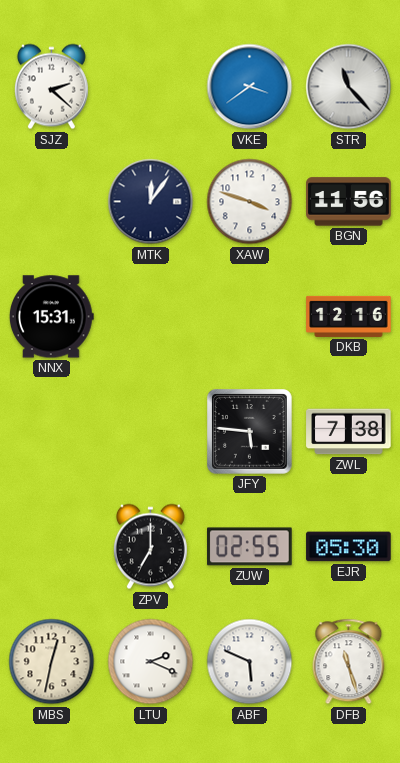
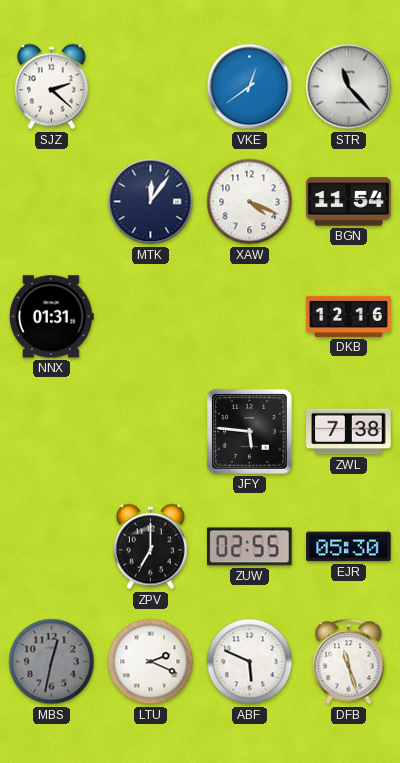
VKE: 3:39 -> 12:39
XAW: 3:48 -> 4:19
BGN: 11:56 -> 11:54
NNX: 15:31 -> 01:31
MBS dial: cream -> grey
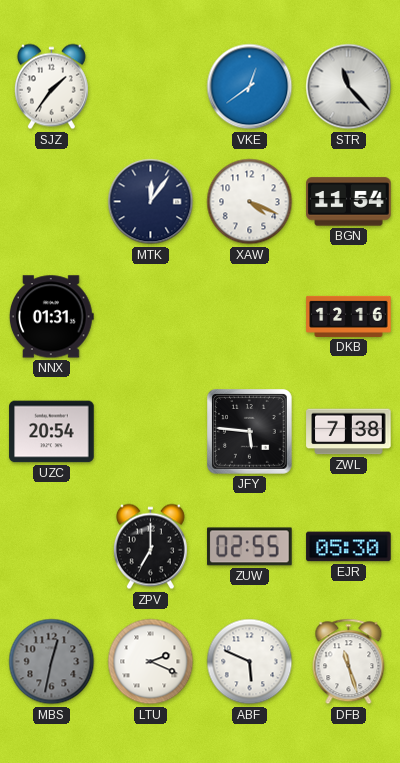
SJZ: 2:22 -> 1:36
UZC: none -> 20:54
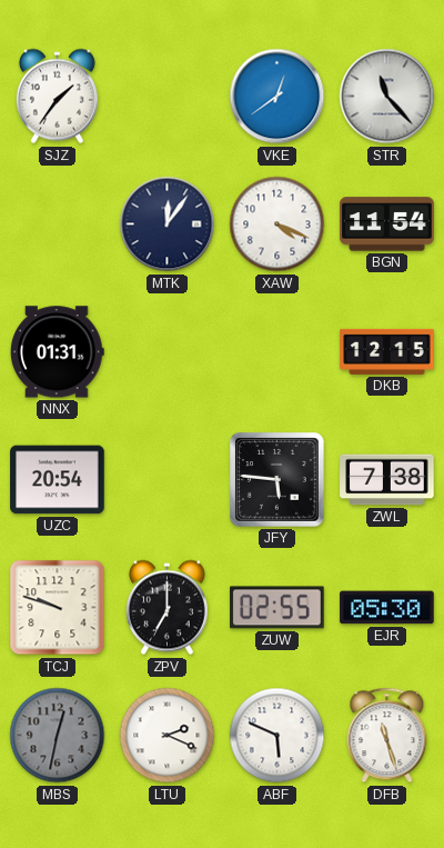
DKB: 12:16 -> 12:15
TCJ: none -> 9:48
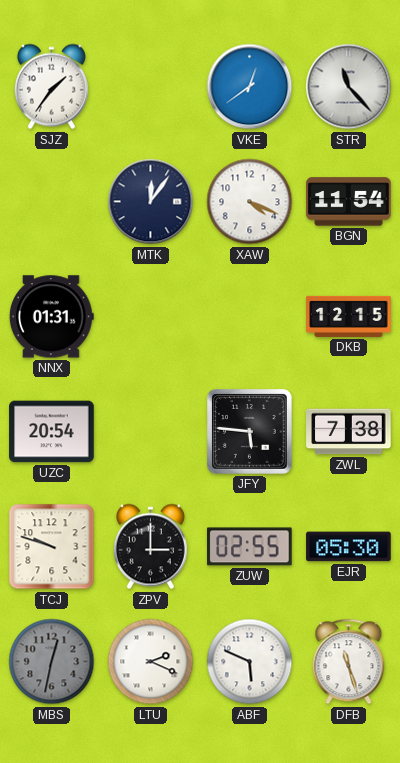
ZPV: 7:00 -> 3:00
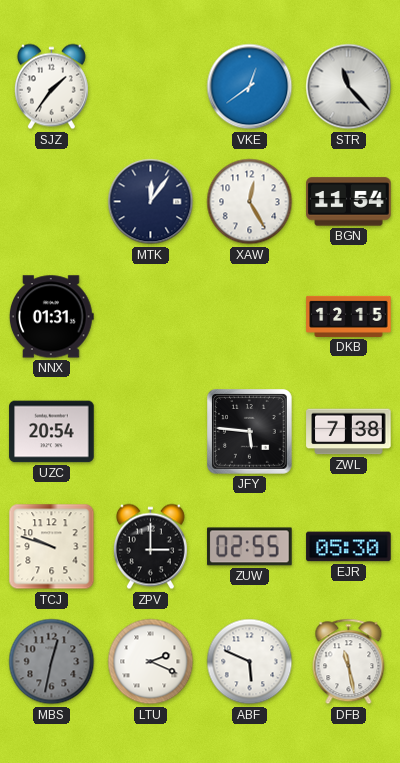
XAW: 4:19 -> 12:25
DFB: 11:27 -> 11:28
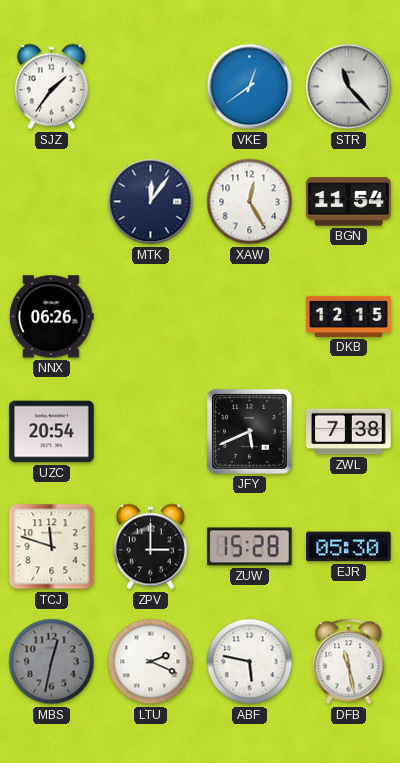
NNX: 01:31 -> 06:26
JFY: 5:46 -> 5:41
TCJ: 9:48 -> 11:48
ZUW: 02:55 -> 15:28
ABF: 5:49 -> 5:47
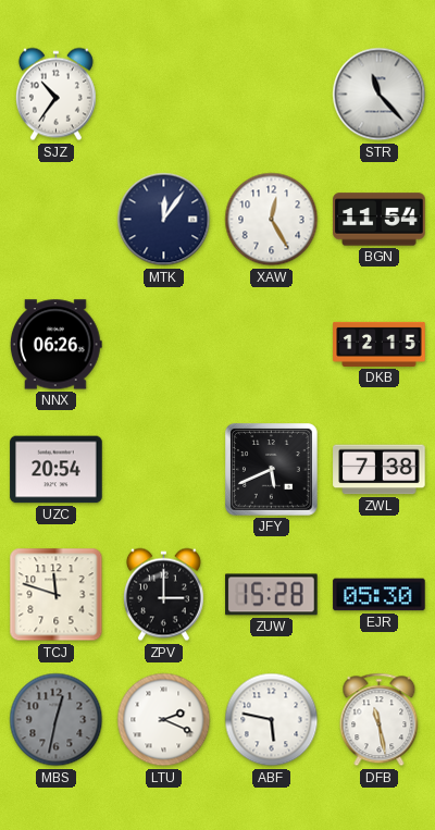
SJZ: 1:36 -> 10:36
VKE: 12:39 -> none
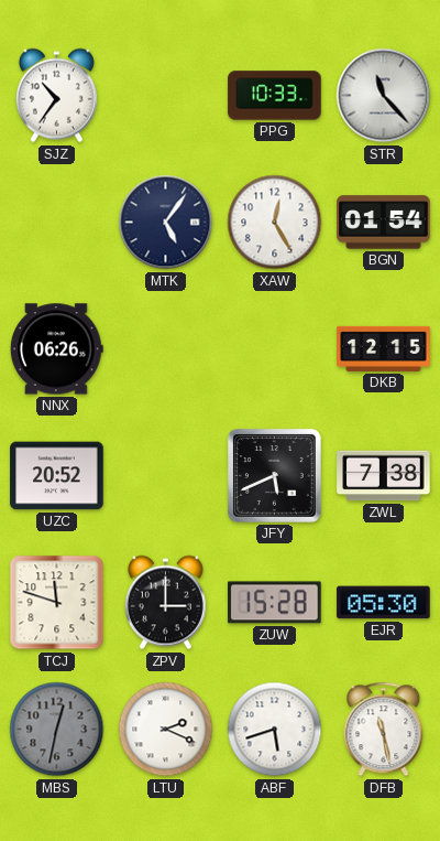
PPG: none -> 10:33
MTK: 12:06 -> 5:06
BGN: 11:54 -> 01:54
UZC: 20:54 -> 20:52
ABF: 5:47 -> 5:42
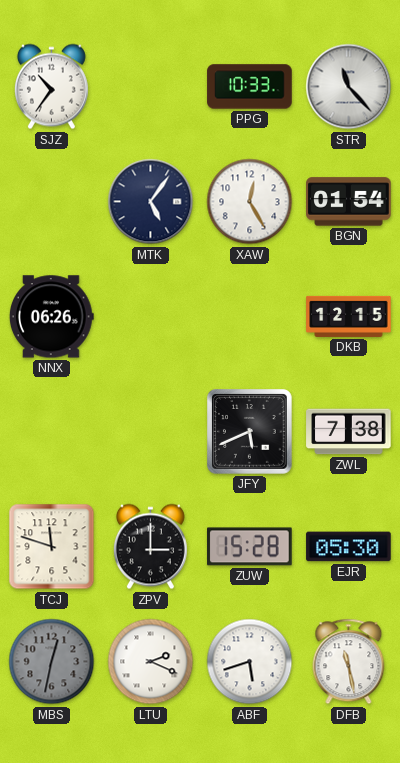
UZC: 20:52 -> none
